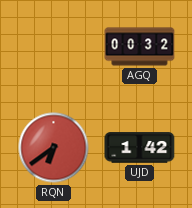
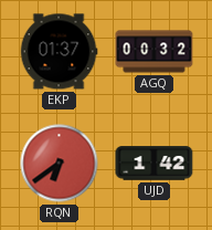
EKP: none -> 01:37
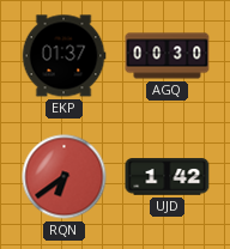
AGQ: 00:32 -> 00:30
